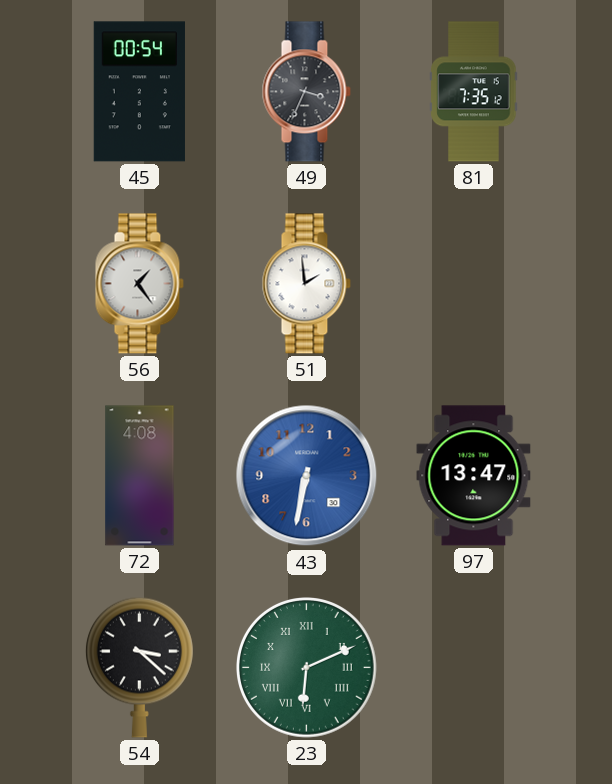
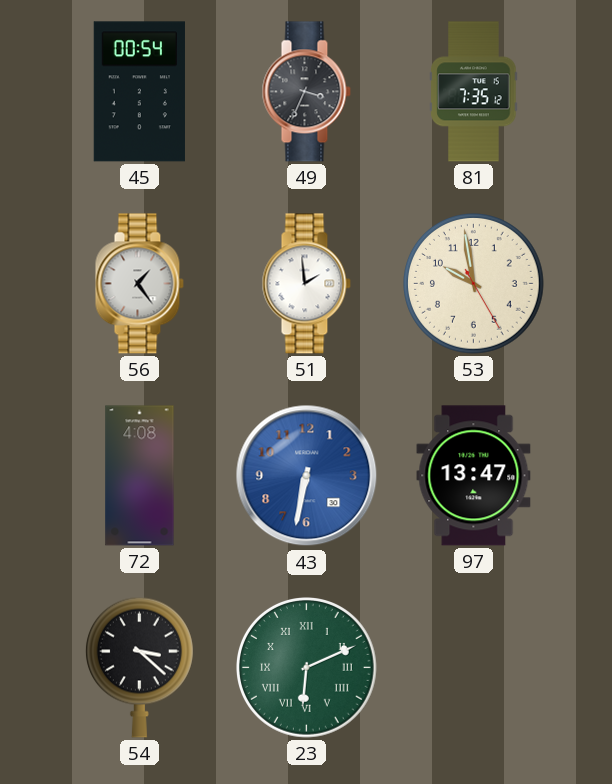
53: none -> 9:58
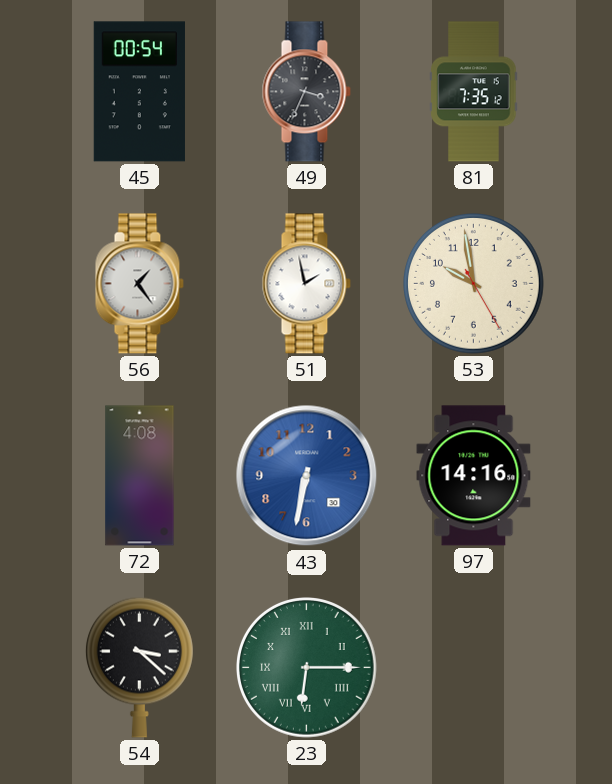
51: 1:59 -> 1:58
97: 13:47 -> 14:16
23: 6:11 -> 6:15
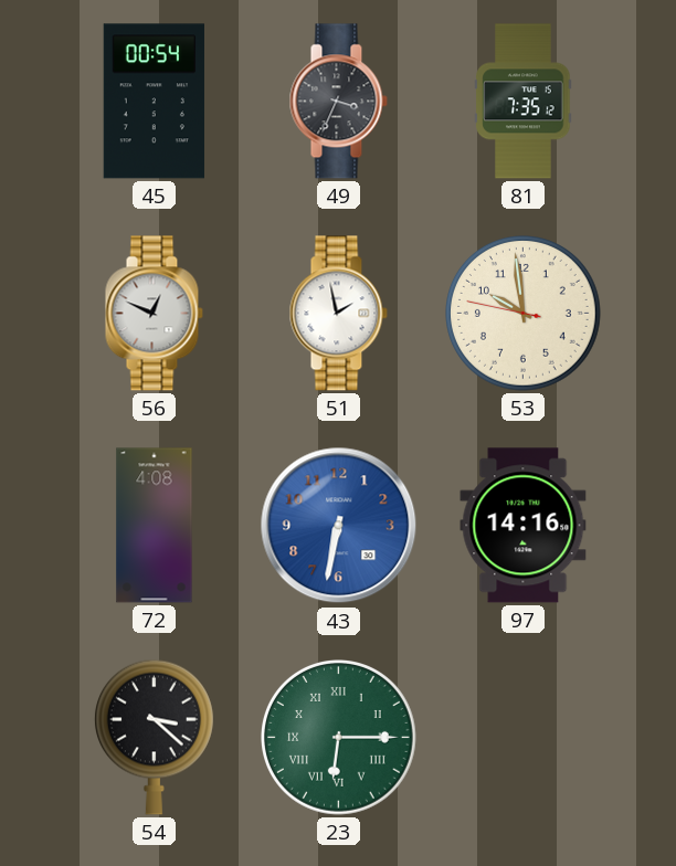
56: 1:24 -> 12:49
53: 9:58:25 -> 9:58:47
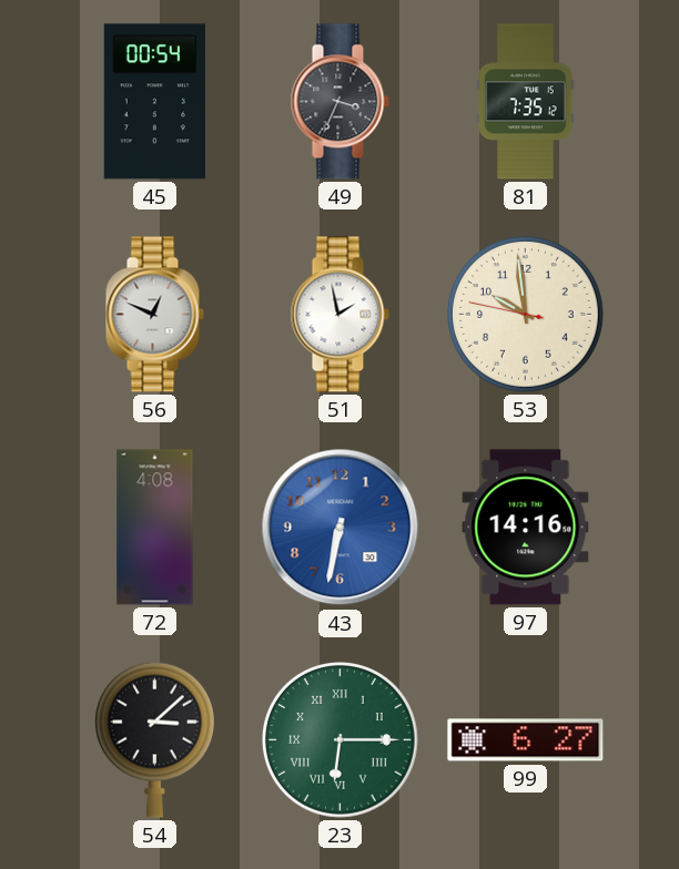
54: 3:22 -> 3:08
99: none -> 6:27
